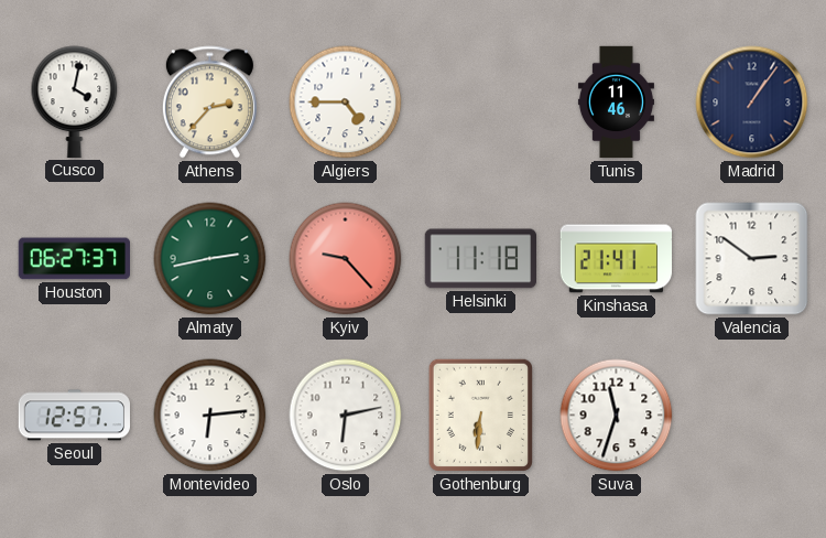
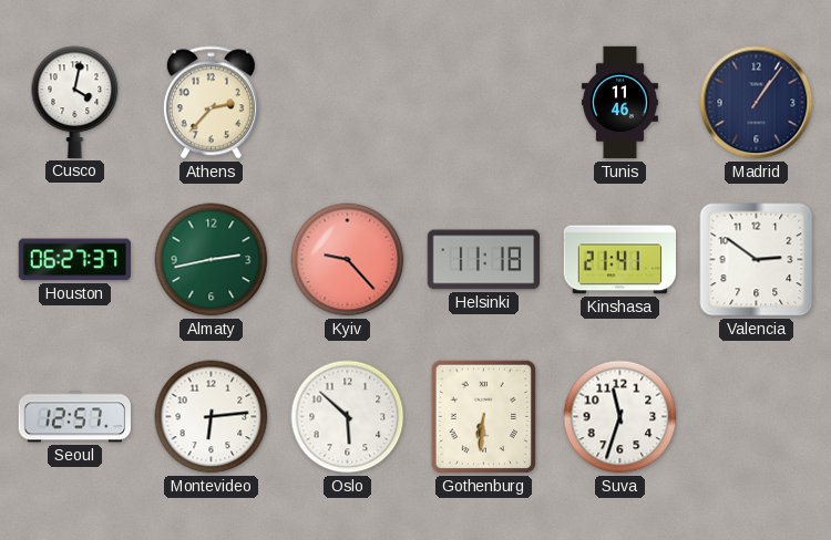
Algiers: 4:45 -> none
Oslo: 6:13 -> 5:52
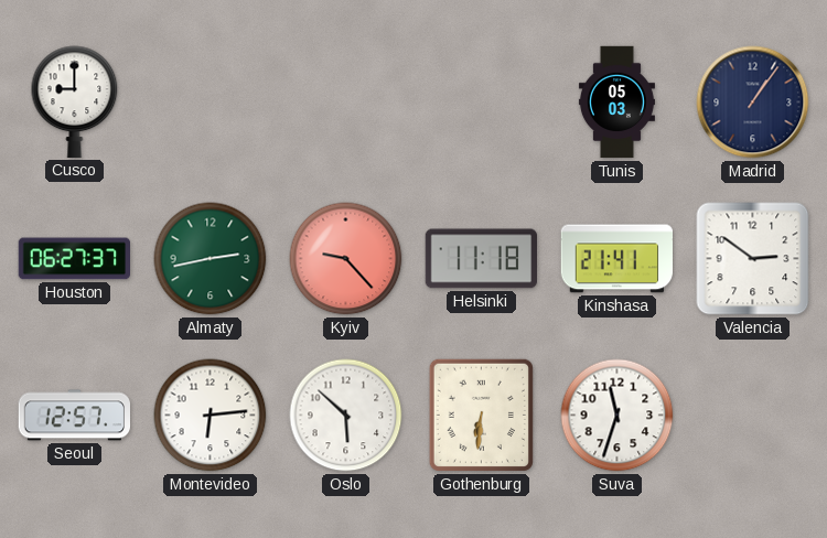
Cusco: 4:02 -> 9:00
Athens: 2:37 -> none
Tunis: 11:46 -> 05:03
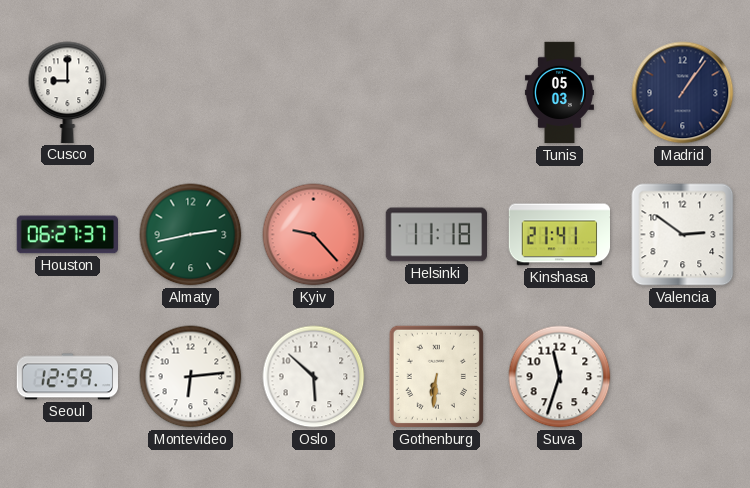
Seoul: 12:57 -> 12:59
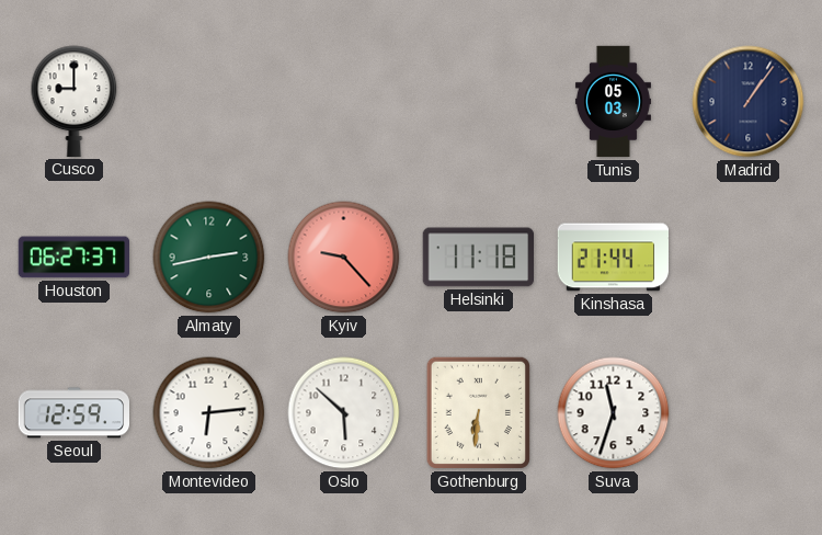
Kinshasa: 21:41 -> 21:44
Valencia: 2:51 -> none
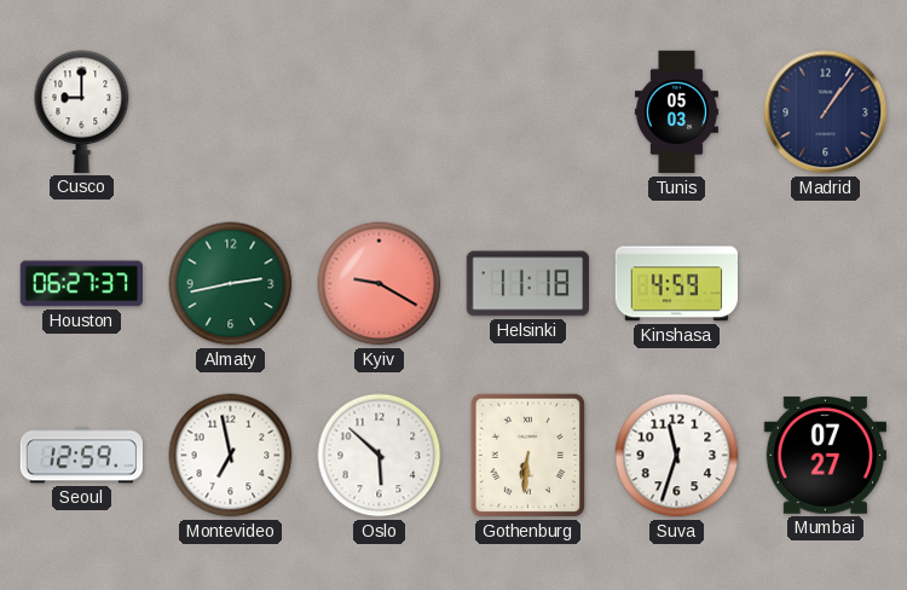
Kyiv: 9:23 -> 9:20
Kinshasa: 21:44 -> 4:59
Montevideo: 6:14 -> 6:58
Mumbai: none -> 07:27
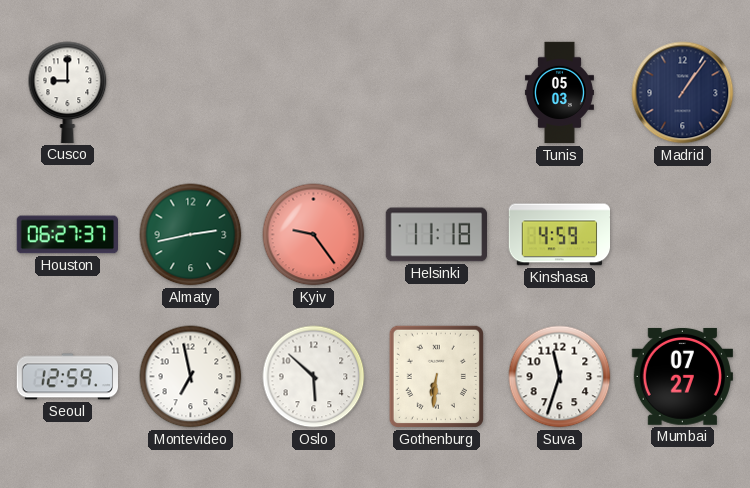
Kyiv: 9:20 -> 9:24
